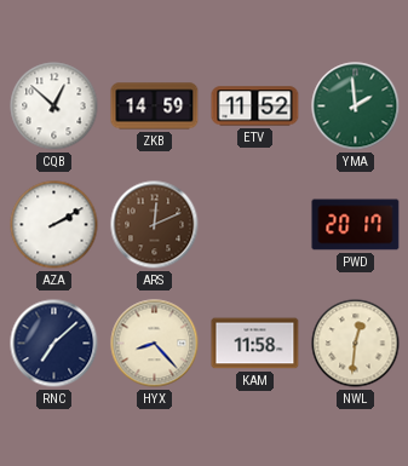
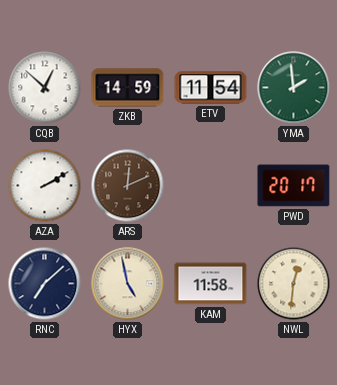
ETV: 11:52 -> 11:54
HYX: 8:23 -> 4:58
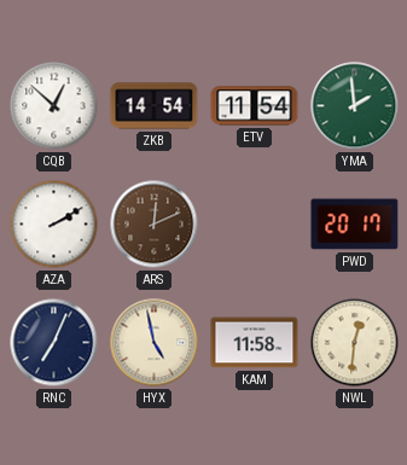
ZKB: 14:59 -> 14:54
RNC: 7:08 -> 7:04
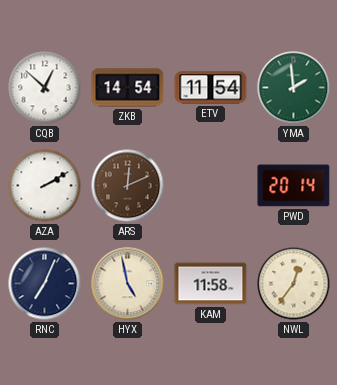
PWD: 20:17 -> 20:14
NWL: 12:31 -> 12:36
